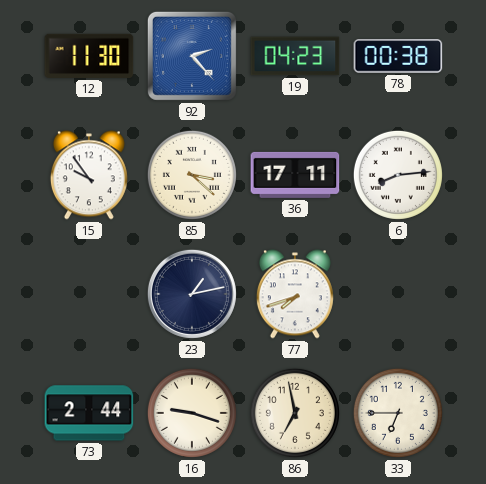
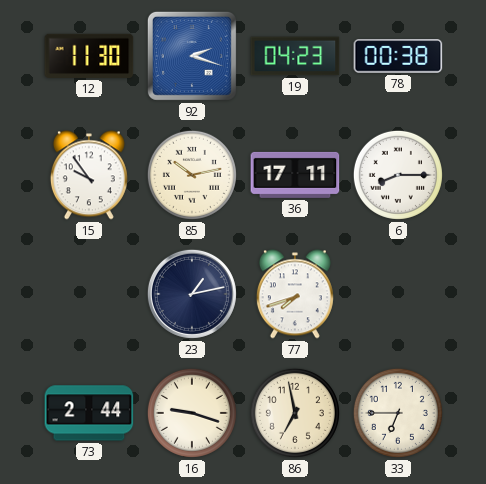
92: 2:23 -> 2:18
85: 3:22 -> 10:13
6: 8:14 -> 8:15
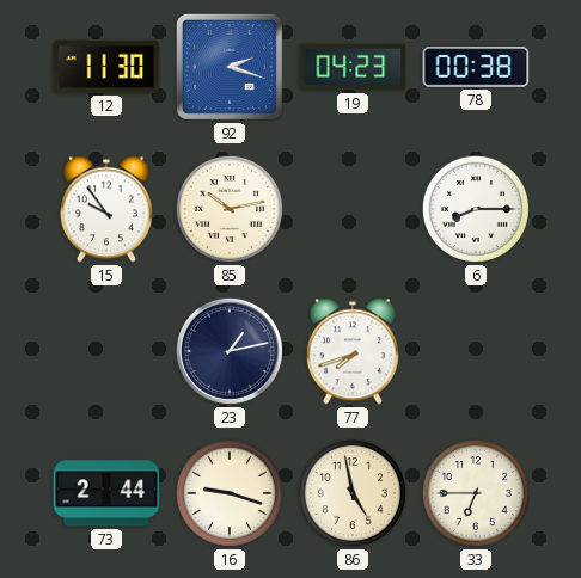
36: 17:11 -> none
86: 6:58 -> 4:58
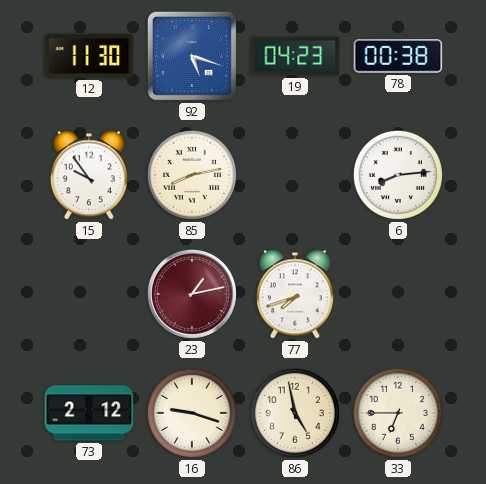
92: 2:18 -> 5:18
85: 10:13 -> 8:13
6: 8:15 -> 8:14
23 dial: navy -> burgundy
73: 2:44 -> 2:12
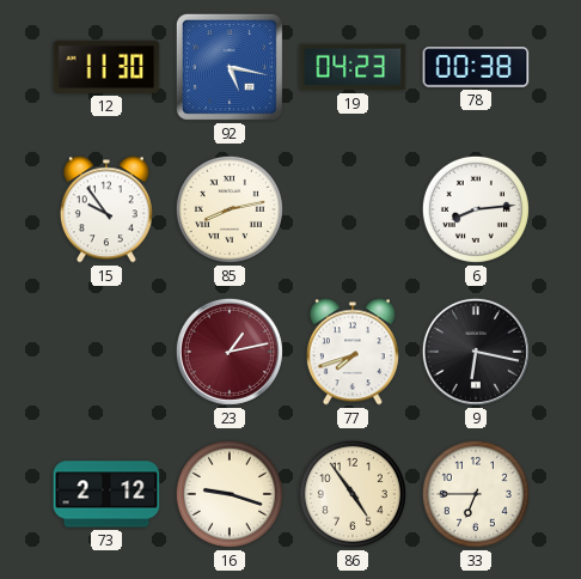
92: 5:18 -> 5:17
9: none -> 6:17
86: 4:58 -> 4:54
